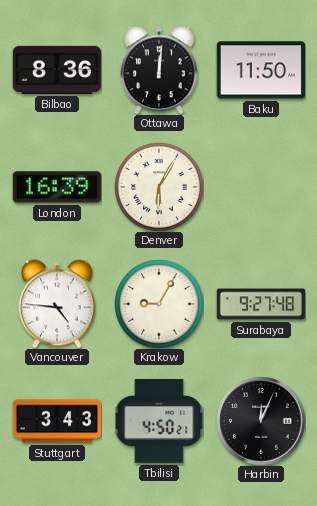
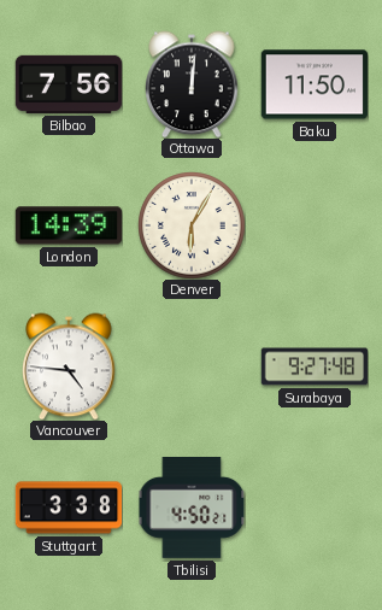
Bilbao: 8:36 -> 7:56
London: 16:39 -> 14:39
Krakow: 9:05 -> none
Stuttgart: 3:43 -> 3:38
Harbin: 12:04 -> none
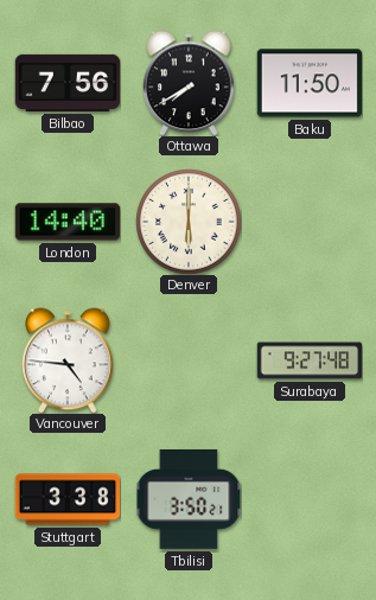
Ottawa: 12:01 -> 7:40
London: 14:39 -> 14:40
Denver: 6:05 -> 6:00
Tbilisi: 4:50 -> 3:50
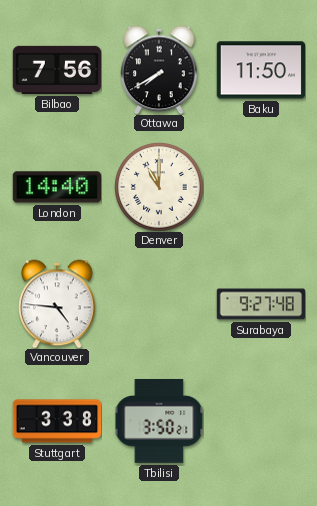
Denver: 6:00 -> 11:00
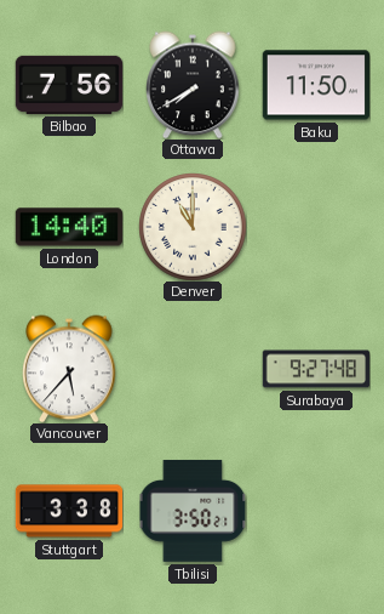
Vancouver: 4:46 -> 5:37
